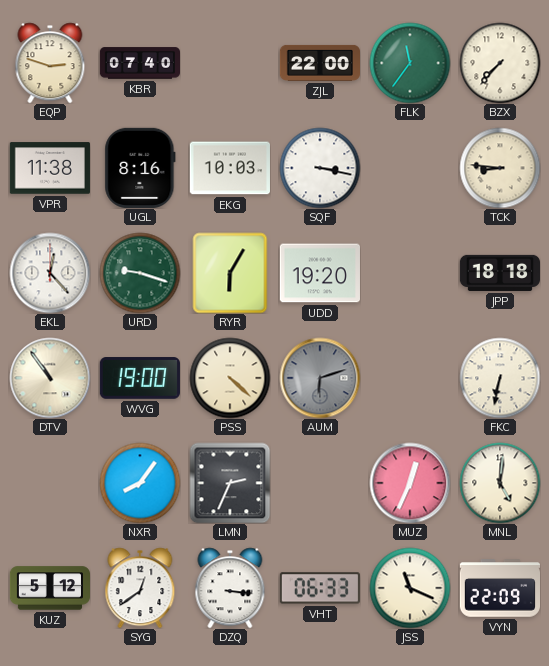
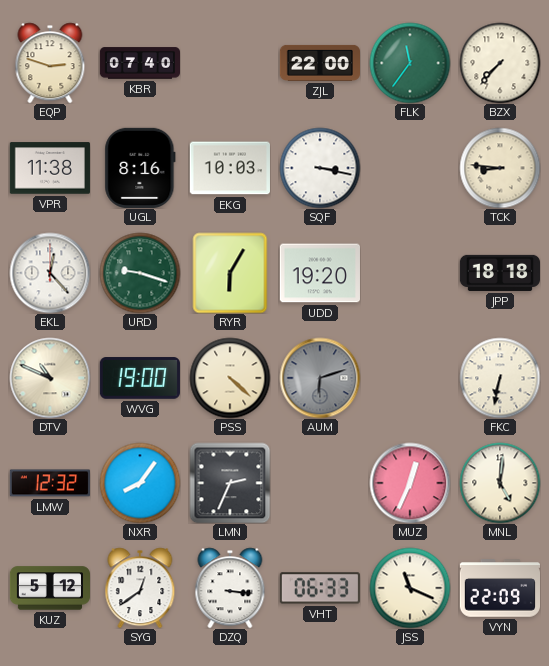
DTV: 10:54 -> 10:49
LMW: none -> 12:32
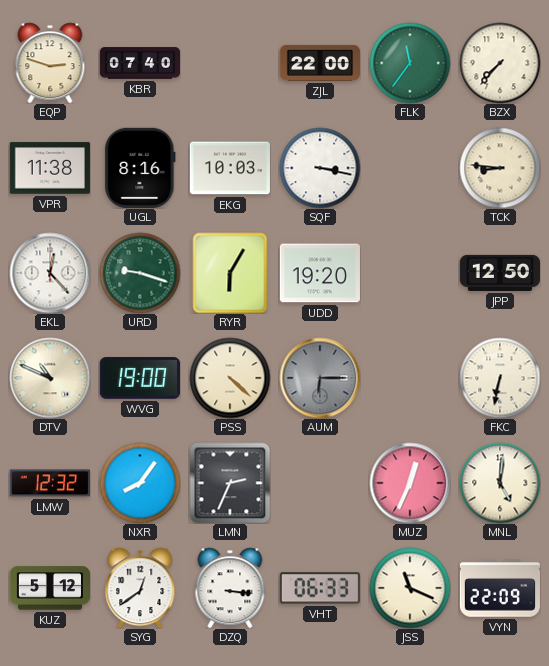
JPP: 18:18 -> 12:50
AUM: 6:12 -> 6:15
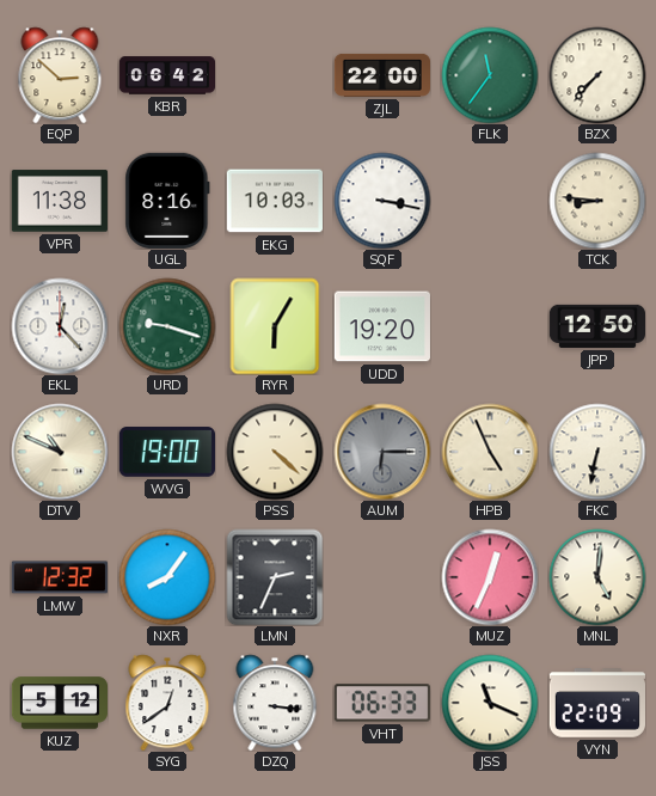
EQP: 2:48 -> 2:52
KBR: 07:40 -> 06:42
HPB: none -> 4:56
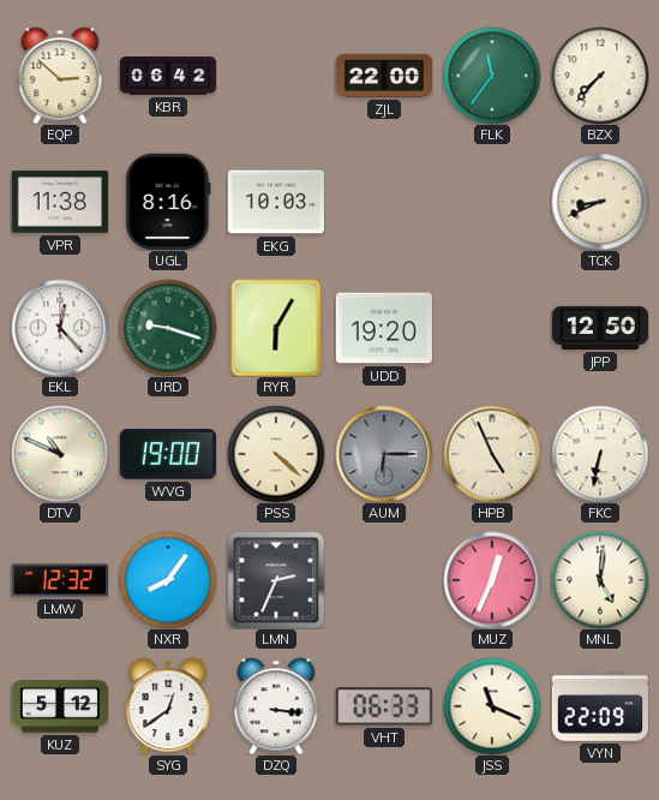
SQF: 3:17 -> none
TCK: 8:46 -> 8:41
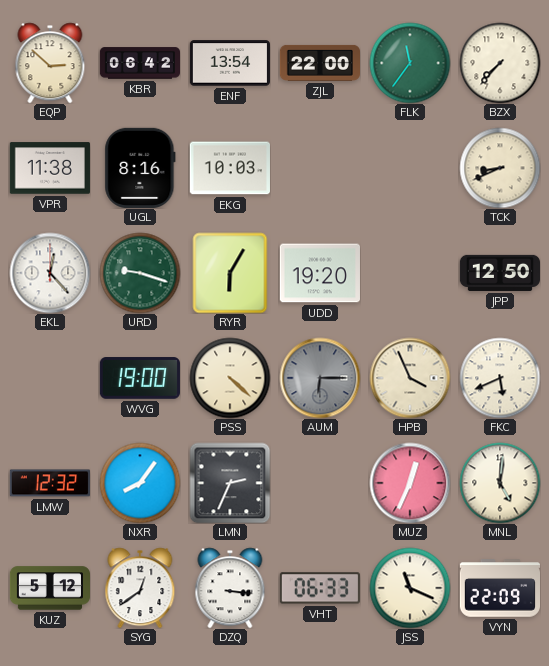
ENF: none -> 13:54
DTV: 10:49 -> none
HPB: 4:56 -> 3:56
FKC: 6:32 -> 5:41
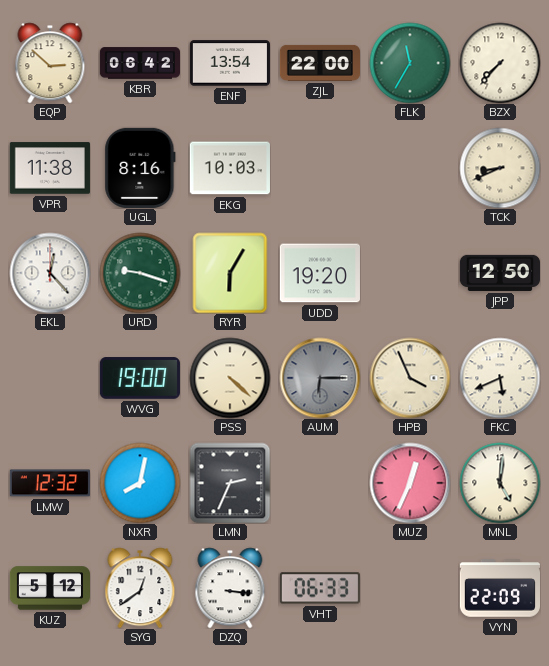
FLK: 11:36 -> 11:35
NXR: 8:06 -> 8:02
JSS: 11:19 -> none
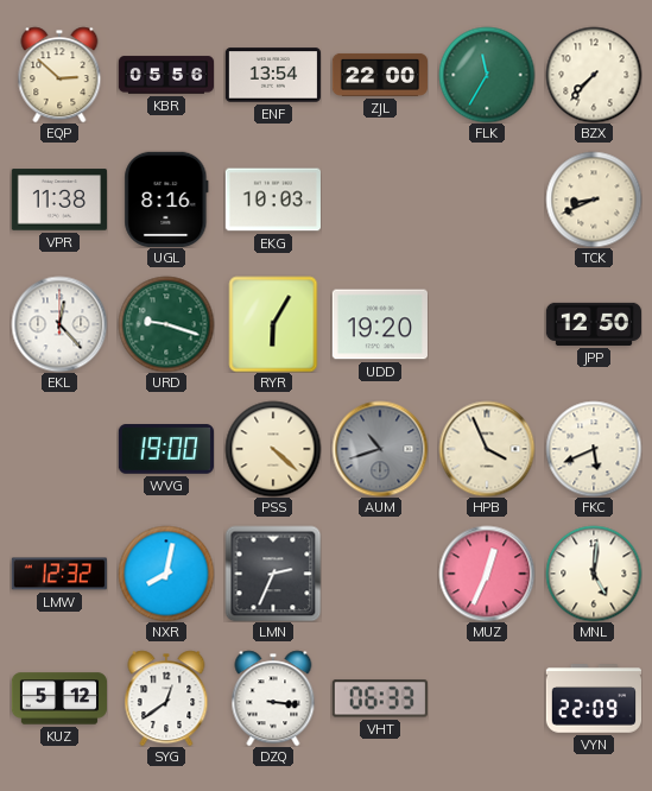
KBR: 06:42 -> 05:56
AUM: 6:15 -> 10:42
